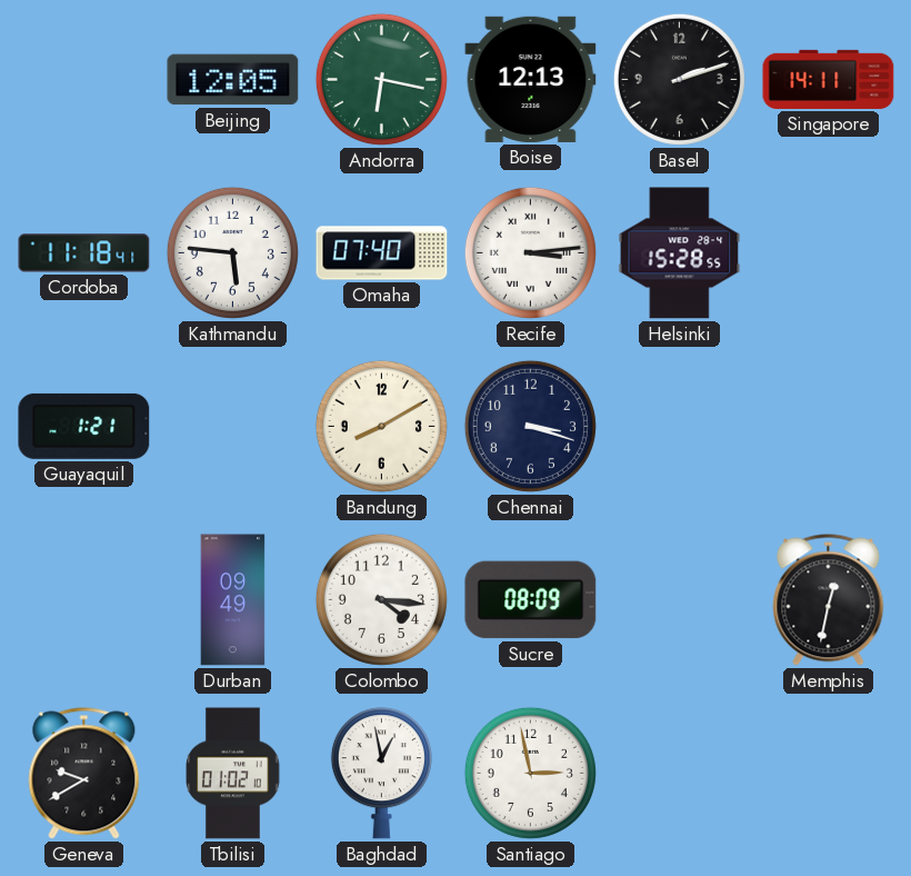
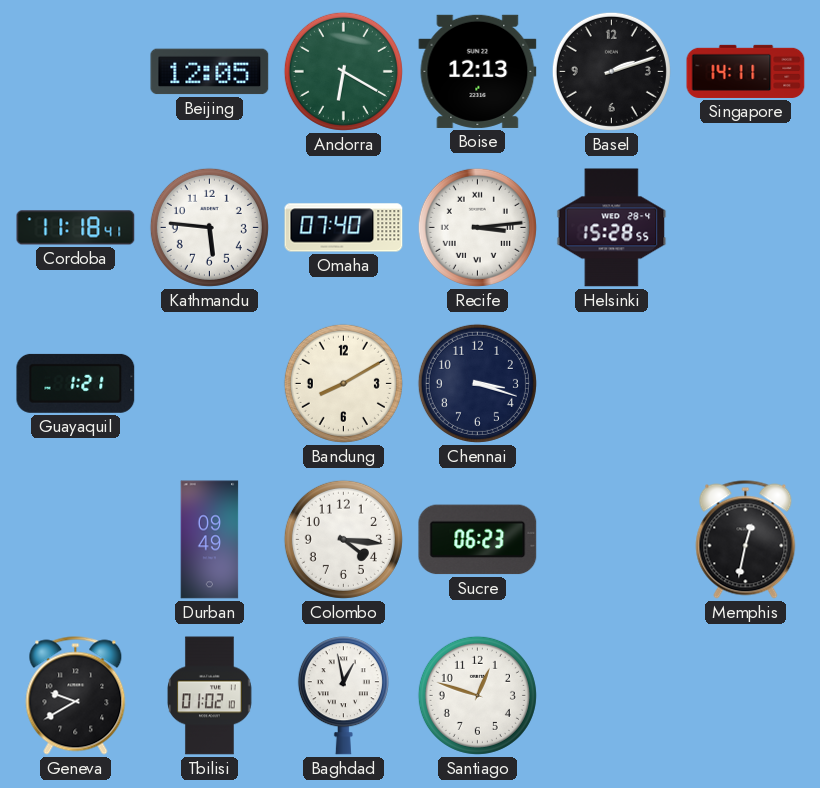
Andorra: 6:17 -> 6:20
Sucre: 08:09 -> 06:23
Santiago: 2:58 -> 12:48
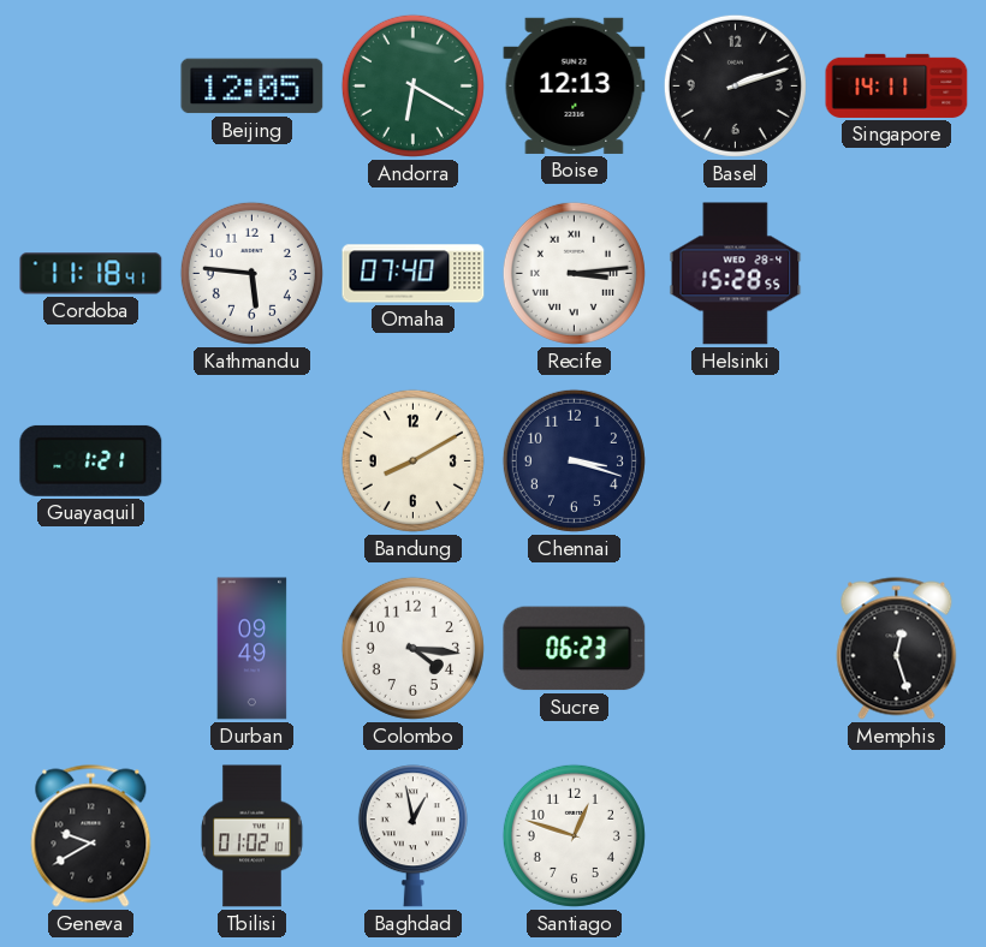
Memphis: 12:32 -> 12:27
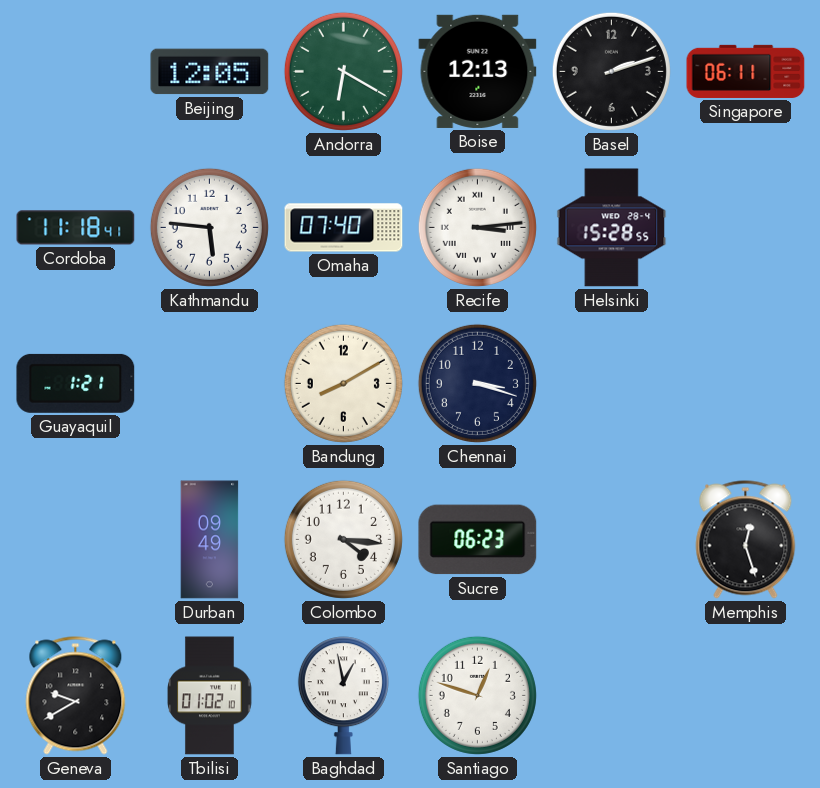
Singapore: 14:11 -> 06:11
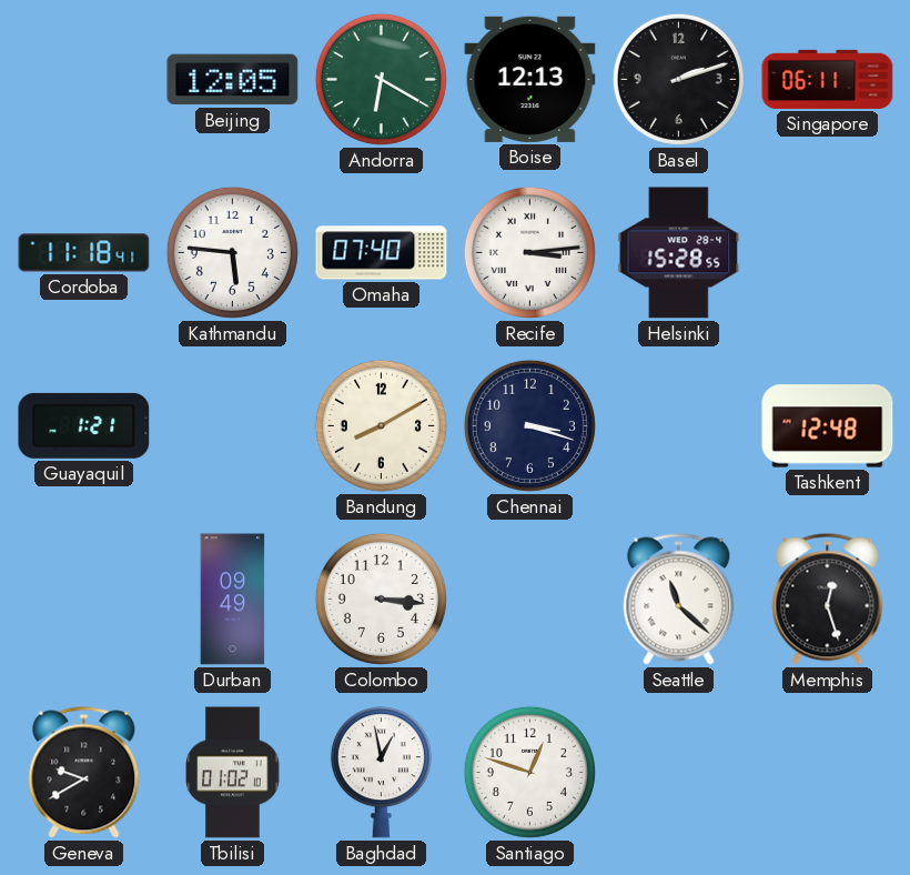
Tashkent: none -> 12:48
Colombo: 4:16 -> 3:16
Sucre: 06:23 -> none
Seattle: none -> 11:22
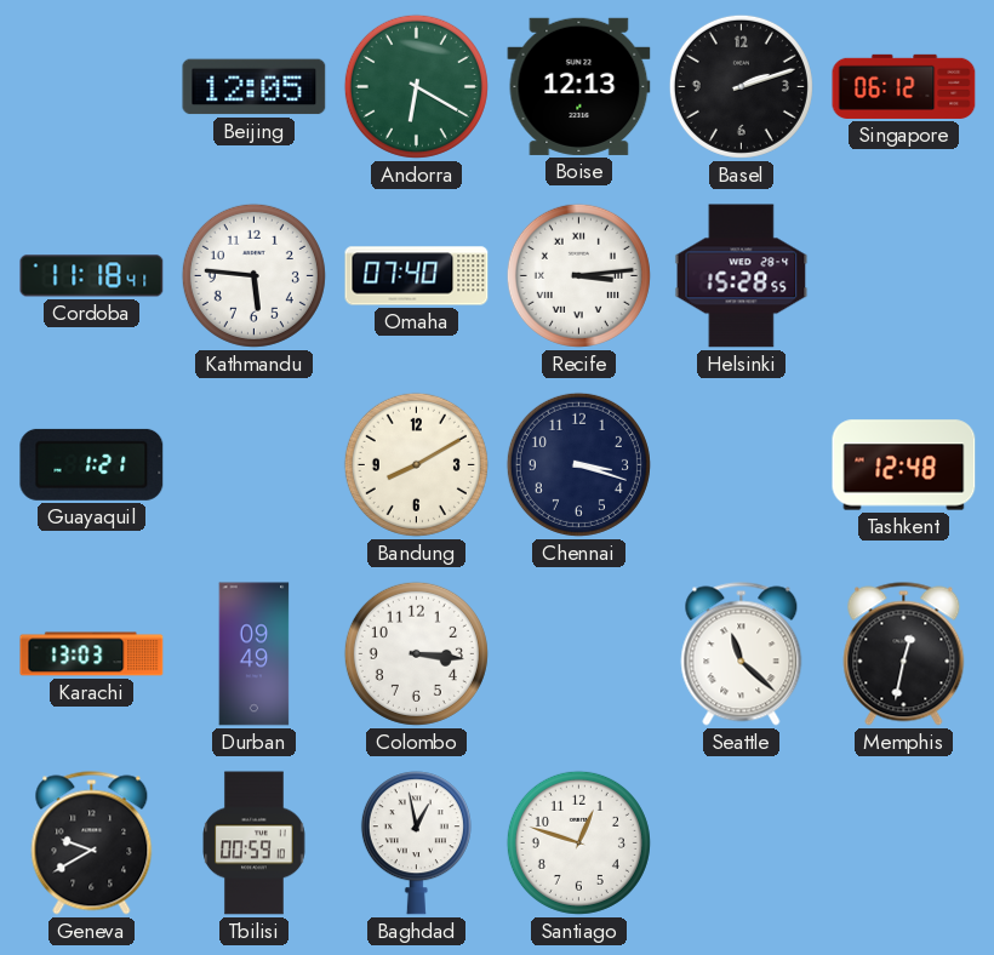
Singapore: 06:11 -> 06:12
Karachi: none -> 13:03
Memphis: 12:27 -> 12:32
Tbilisi: 01:02 -> 00:59
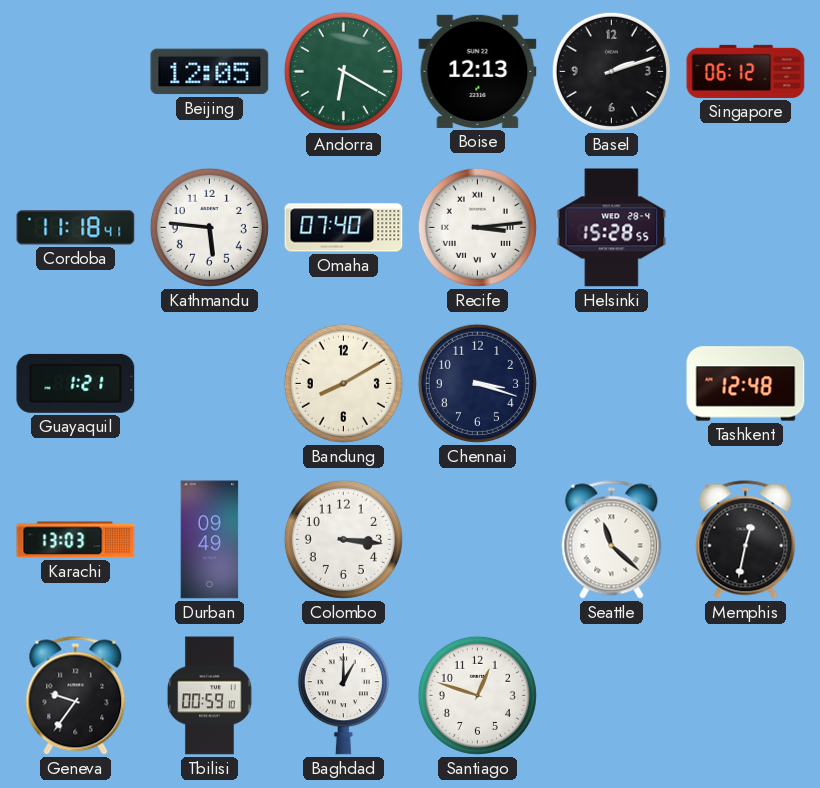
Geneva: 9:40 -> 9:36
Baghdad: 12:58 -> 1:00
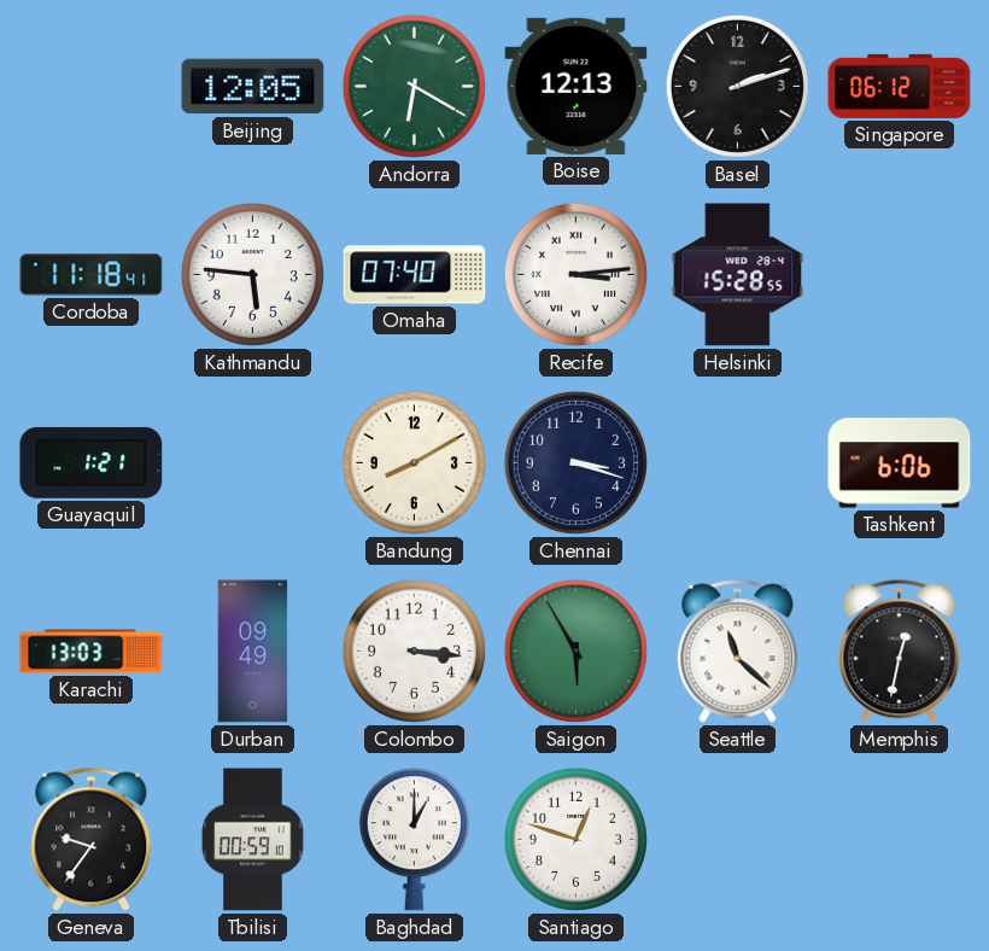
Tashkent: 12:48 -> 6:06
Saigon: none -> 5:55
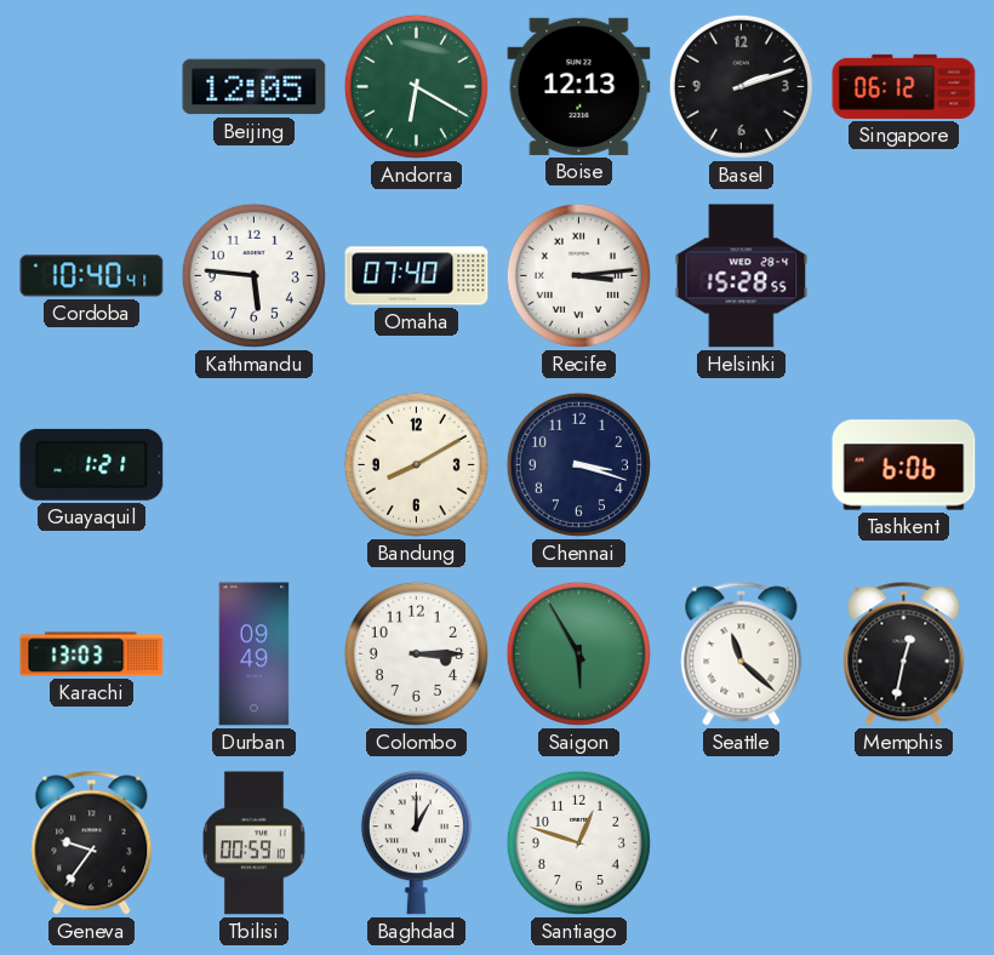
Cordoba: 11:18 -> 10:40
Colombo: 3:16 -> 3:15
